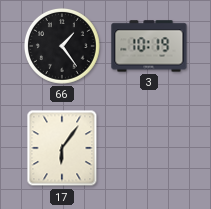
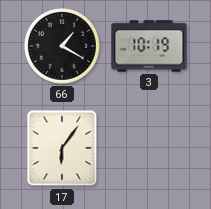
66: 1:24 -> 1:20
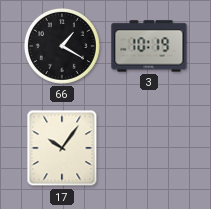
17: 6:06 -> 10:06
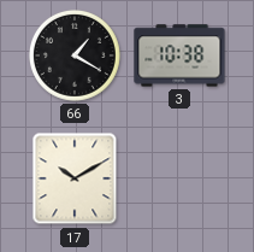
3: 10:19 -> 10:38
17: 10:06 -> 10:10
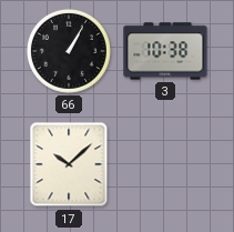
66: 1:20 -> 1:05
17: 10:10 -> 10:08
